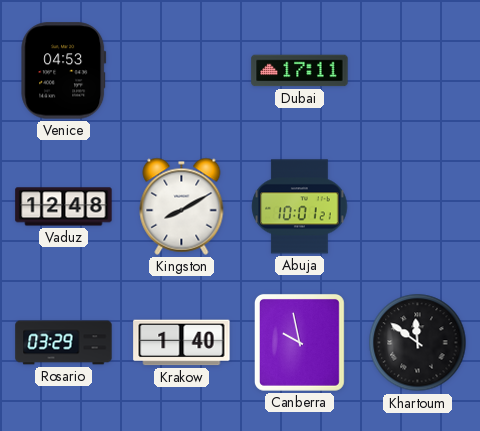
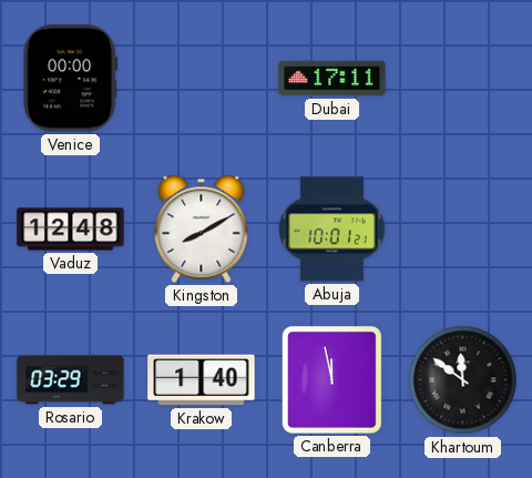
Venice: 04:53 -> 00:00
Canberra: 9:58 -> 11:58
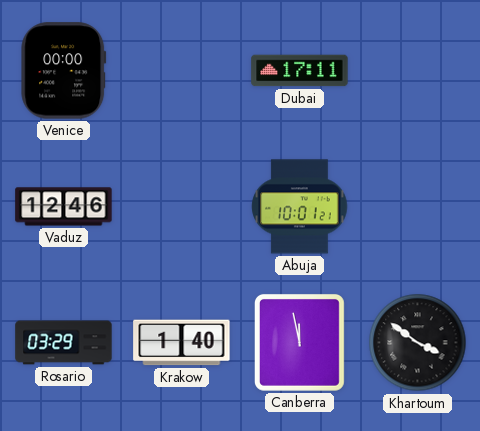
Vaduz: 12:48 -> 12:46
Kingston: 8:10 -> none
Khartoum: 11:51 -> 3:51
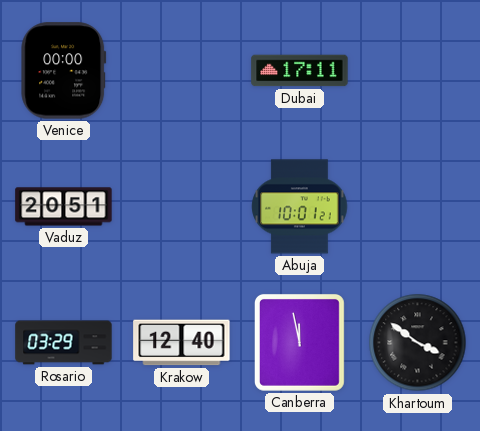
Vaduz: 12:46 -> 20:51
Krakow: 1:40 -> 12:40
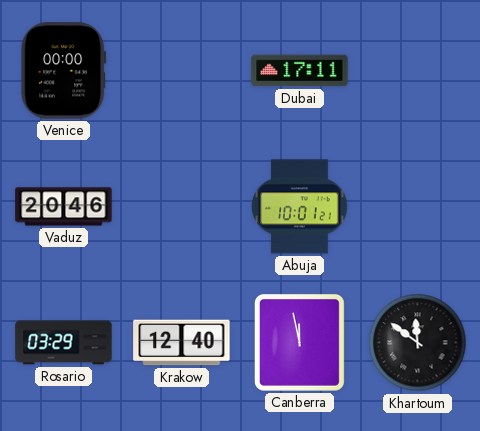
Vaduz: 20:51 -> 20:46
Khartoum: 3:51 -> 11:51
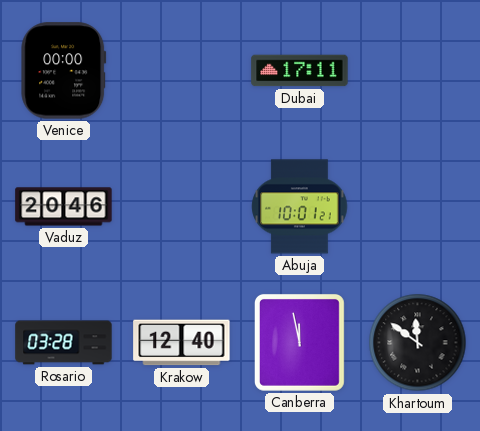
Rosario: 03:29 -> 03:28
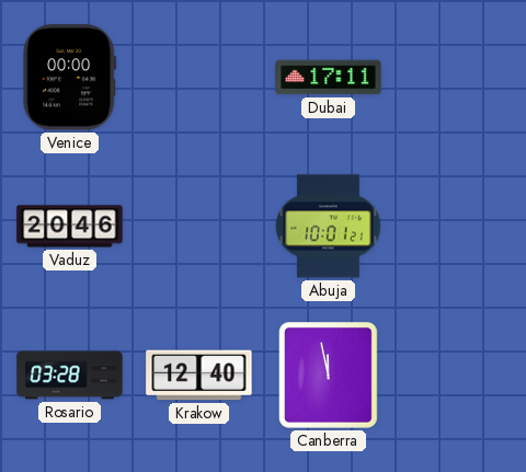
Khartoum: 11:51 -> none
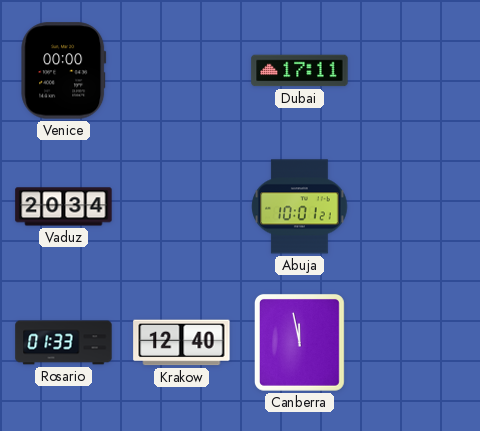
Vaduz: 20:46 -> 20:34
Rosario: 03:28 -> 01:33
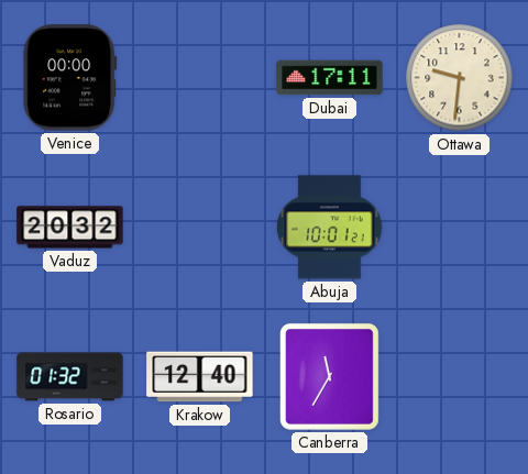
Ottawa: none -> 9:31
Vaduz: 20:34 -> 20:32
Rosario: 01:33 -> 01:32
Canberra: 11:58 -> 11:35
